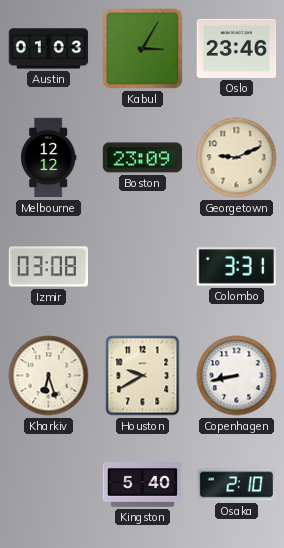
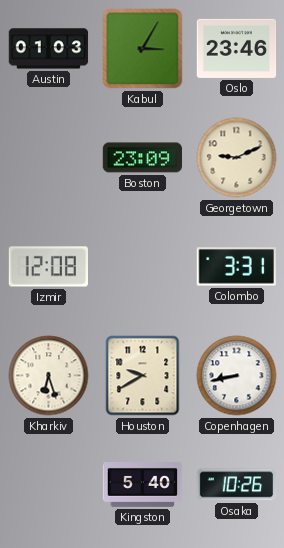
Melbourne: 12:12 -> none
Izmir: 03:08 -> 12:08
Osaka: 2:10 -> 10:26
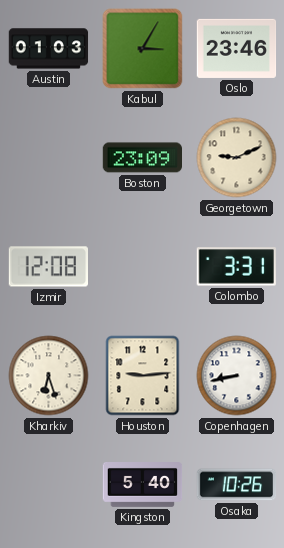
Houston: 9:40 -> 9:14
